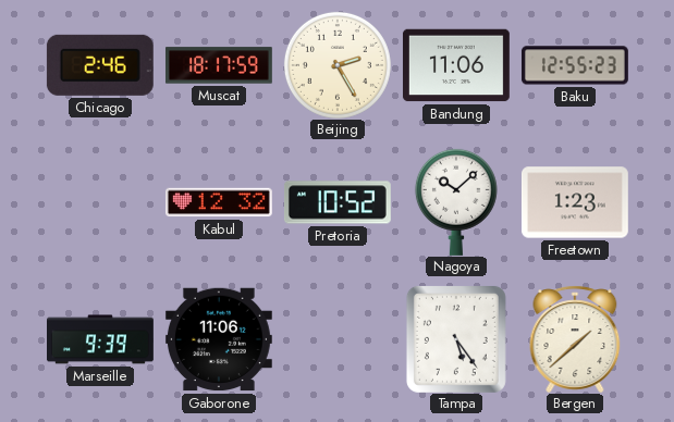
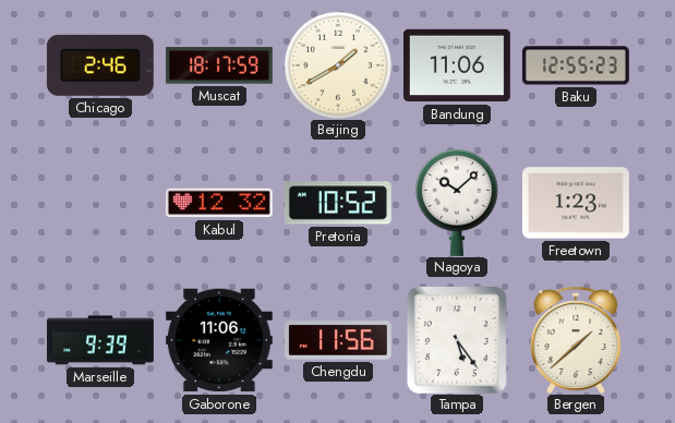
Beijing: 2:25 -> 1:40
Chengdu: none -> 11:56
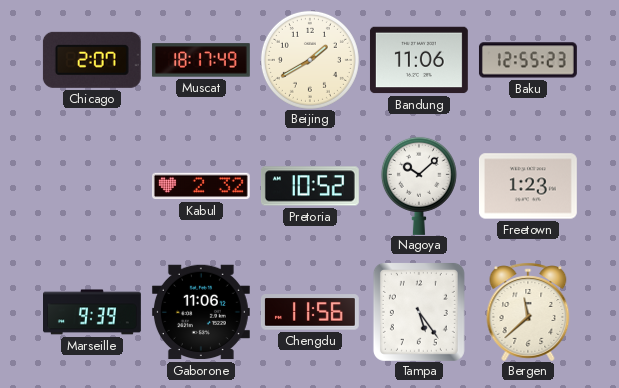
Chicago: 2:46 -> 2:07
Muscat: 18:17:59 -> 18:17:49
Kabul: 12:32 -> 2:32
Bergen: 1:38 -> 11:38
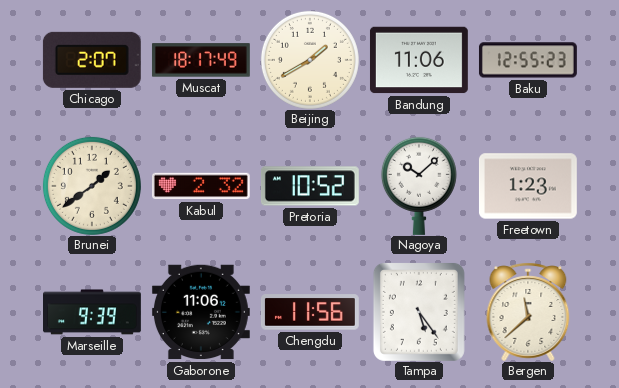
Brunei: none -> 1:39
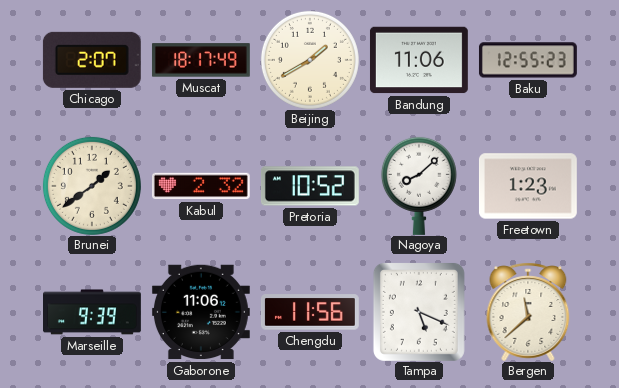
Nagoya: 10:08 -> 8:08
Tampa: 5:24 -> 5:19
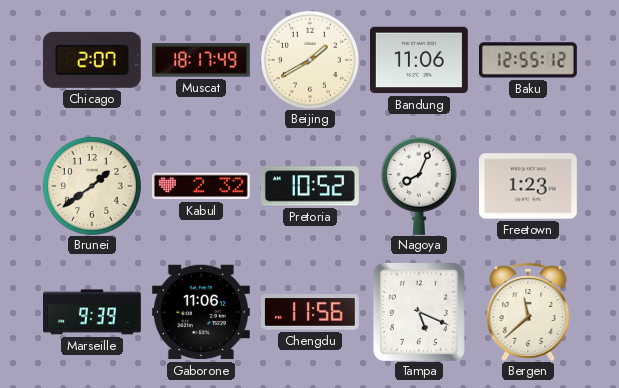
Baku: 12:55:23 -> 12:55:12
Nagoya: 8:08 -> 8:04
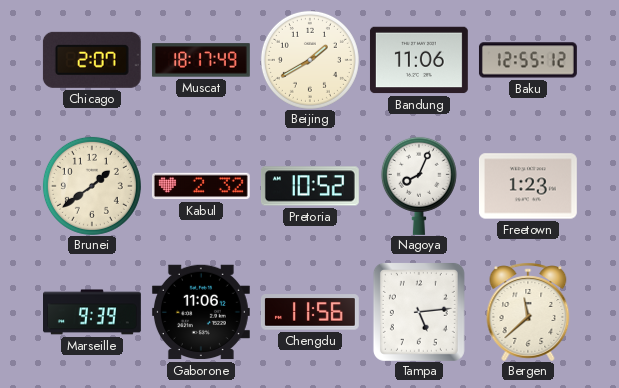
Tampa: 5:19 -> 5:14
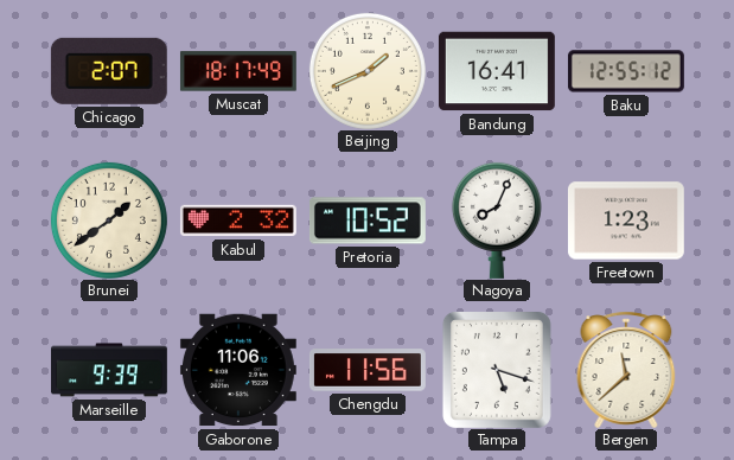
Beijing: 1:40 -> 1:41
Bandung: 11:06 -> 16:41
Tampa: 5:14 -> 5:18
